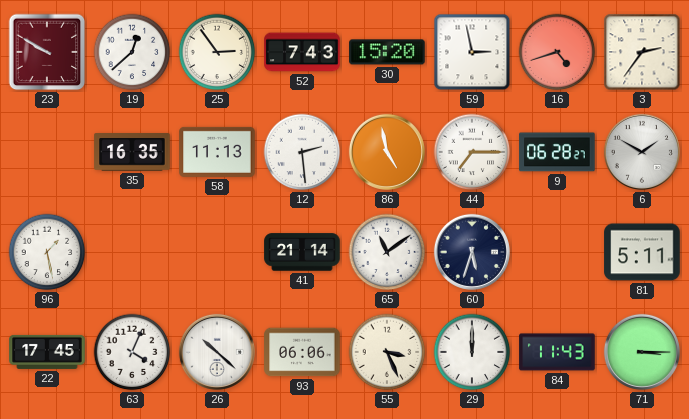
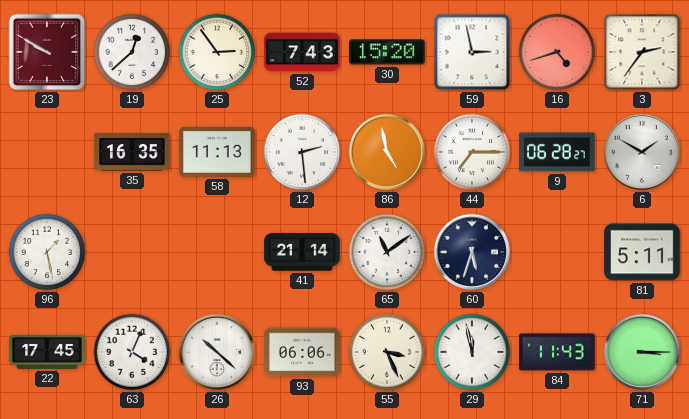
29: 12:00 -> 11:58
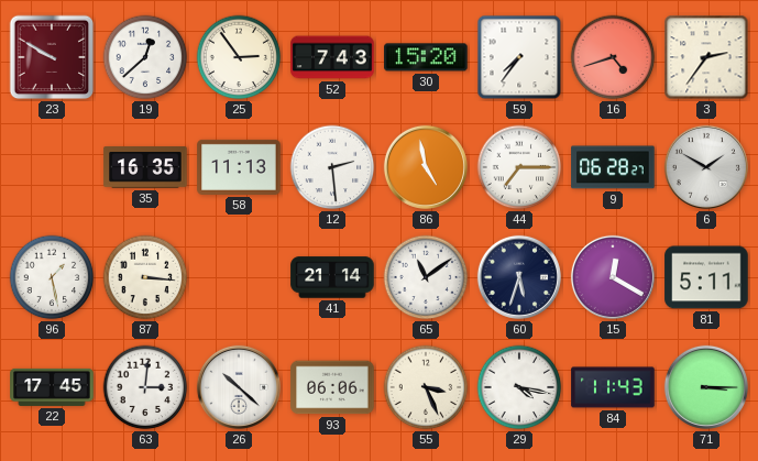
59: 2:58 -> 7:36
87: none -> 3:16
15: none -> 12:20
63: 4:04 -> 3:01
29: 11:58 -> 4:17
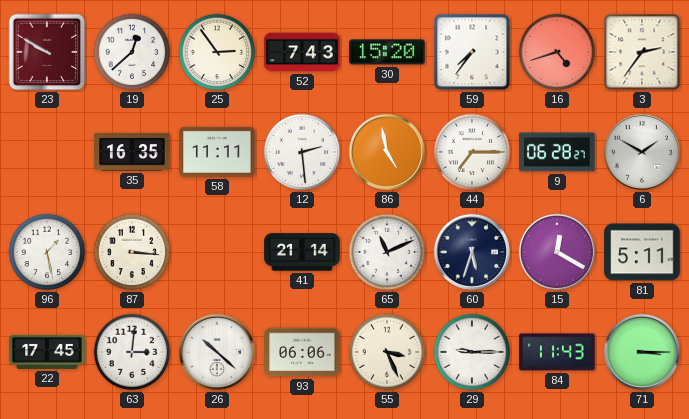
58: 11:13 -> 11:11
65: 11:09 -> 11:11
29: 4:17 -> 9:15
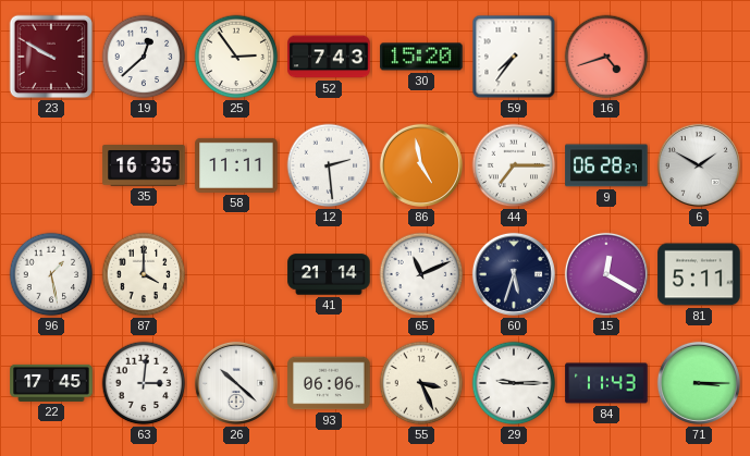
3: 2:36 -> none
87: 3:16 -> 4:00
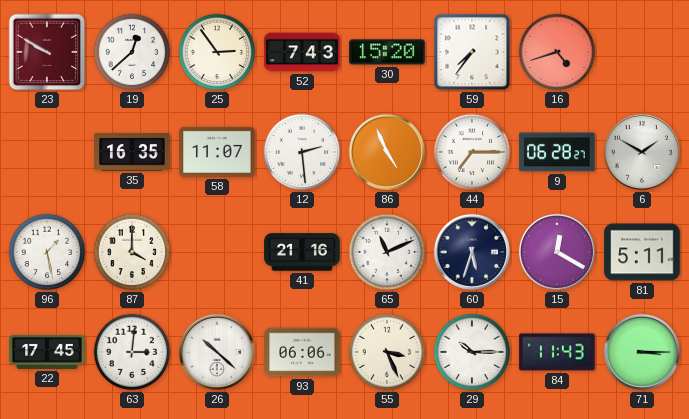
58: 11:11 -> 11:07
86: 4:58 -> 4:56
41: 21:14 -> 21:16
29: 9:15 -> 10:15
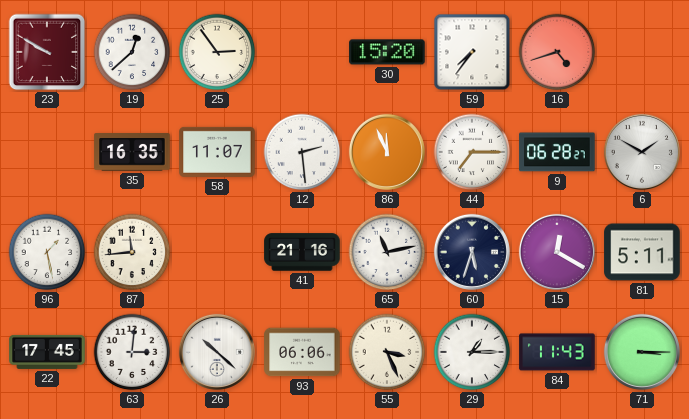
52: 7:43 -> none
86: 4:56 -> 11:56
87: 4:00 -> 11:44
65: 11:11 -> 11:13
29: 10:15 -> 1:15
